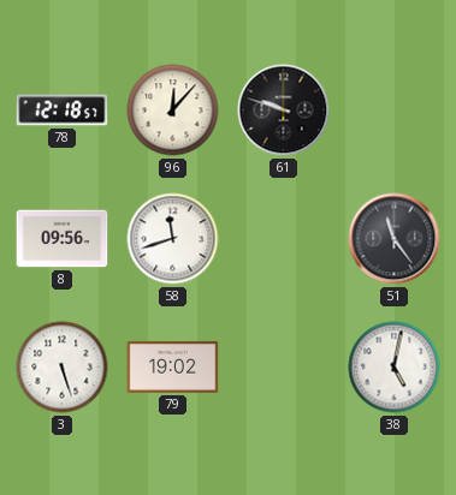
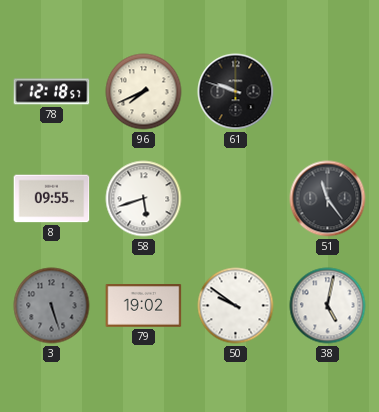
96: 12:07 -> 7:41
8: 09:56 -> 09:55
58: 11:42 -> 5:42
3 dial: white -> grey
50: none -> 9:51
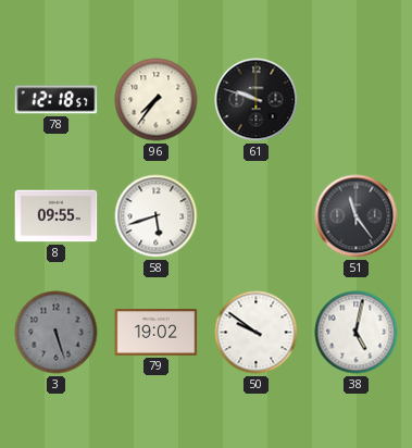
96: 7:41 -> 7:36
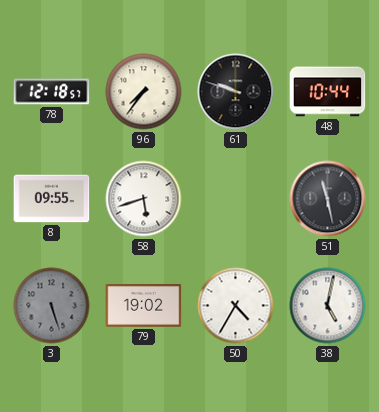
48: none -> 10:44
51: 11:24 -> 11:28
50: 9:51 -> 4:35
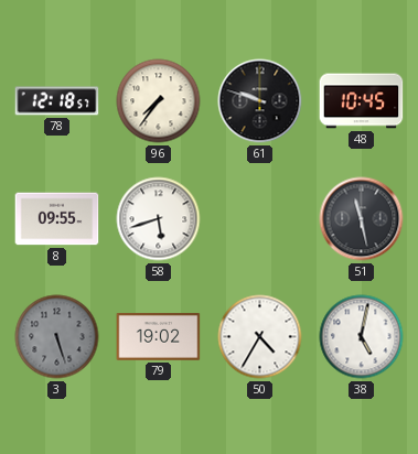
48: 10:44 -> 10:45
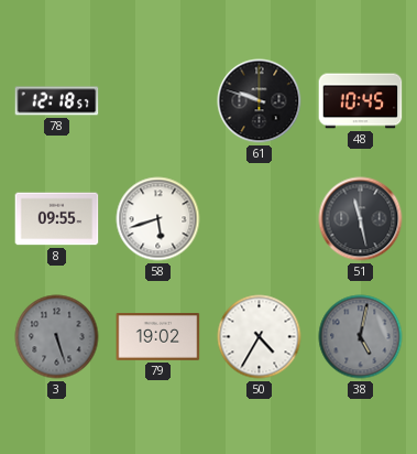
96: 7:36 -> none
38 dial: white -> grey
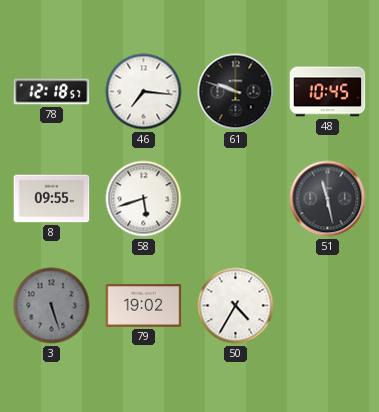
46: none -> 7:16
38: 5:02 -> none
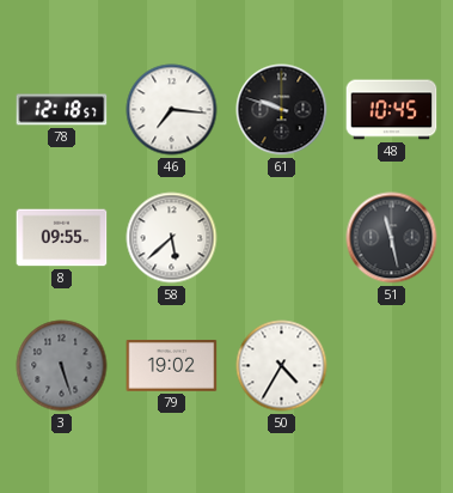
58: 5:42 -> 5:38
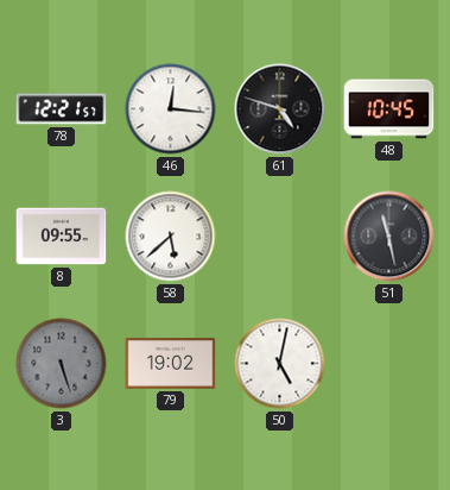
78: 12:18 -> 12:21
46: 7:16 -> 12:16
61: 9:48 -> 4:48
50: 4:35 -> 5:02
